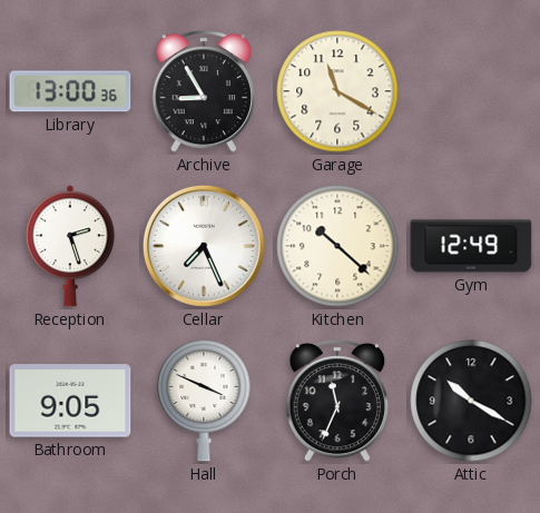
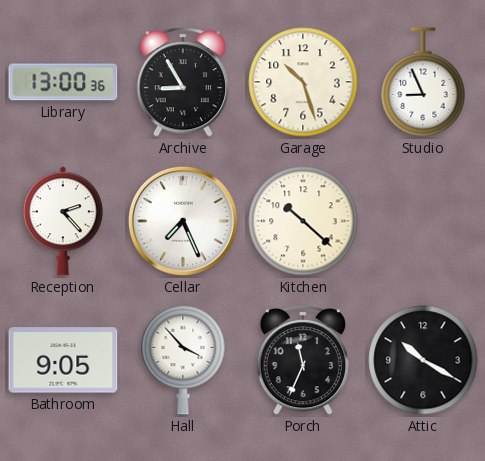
Garage: 11:20 -> 10:27
Studio: none -> 8:56
Reception: 2:27 -> 2:23
Gym: 12:49 -> none
Hall: 3:49 -> 3:53
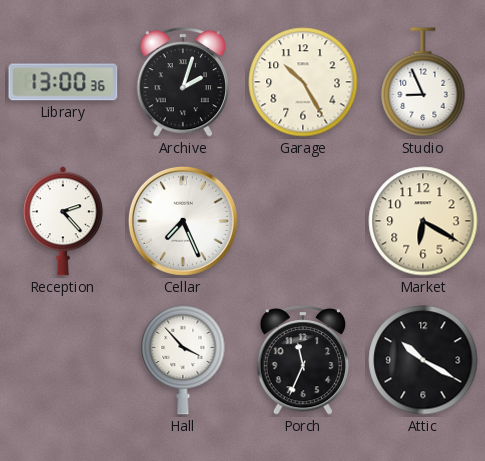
Archive: 8:55 -> 2:03
Garage: 10:27 -> 10:25
Kitchen: 10:22 -> none
Market: none -> 6:20
Bathroom: 9:05 -> none
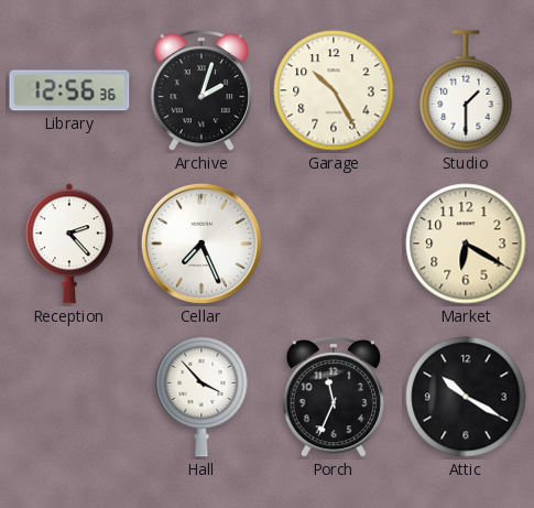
Library: 13:00 -> 12:56
Studio: 8:56 -> 1:30
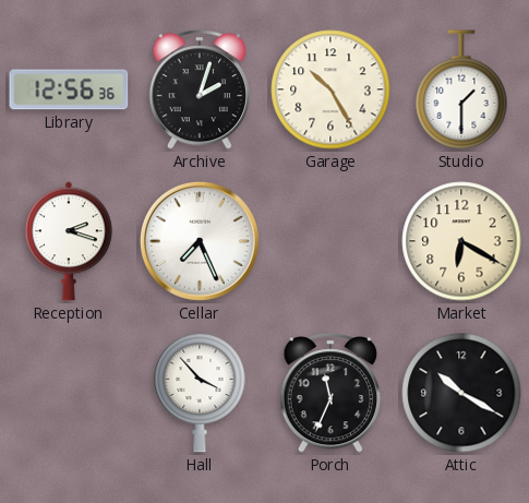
Reception: 2:23 -> 2:18
